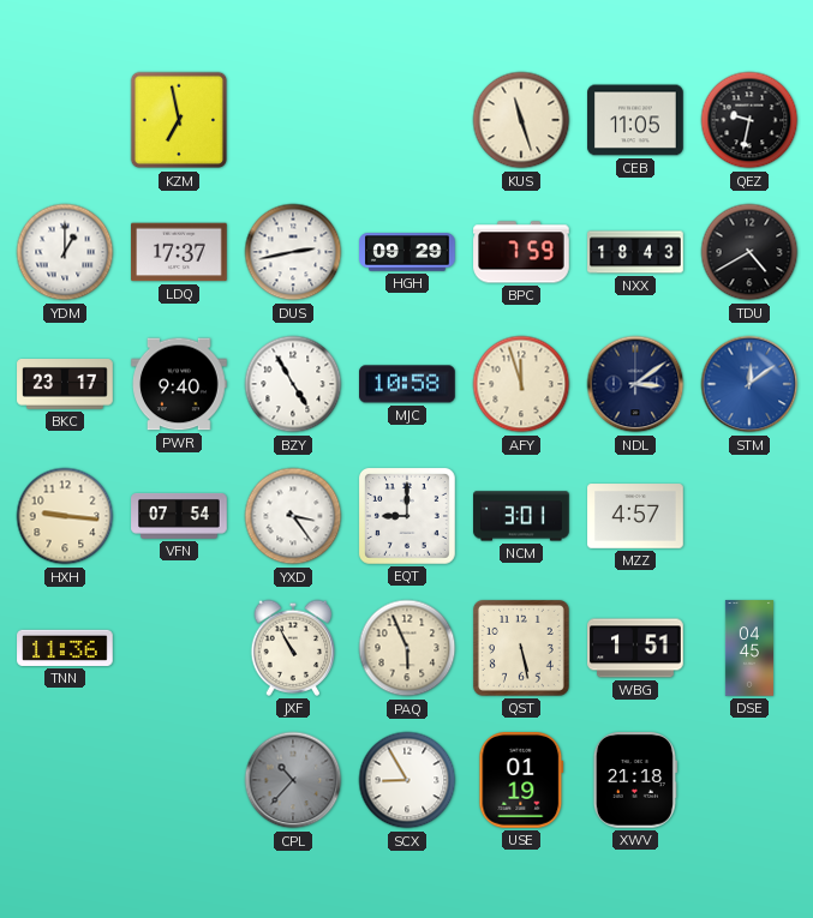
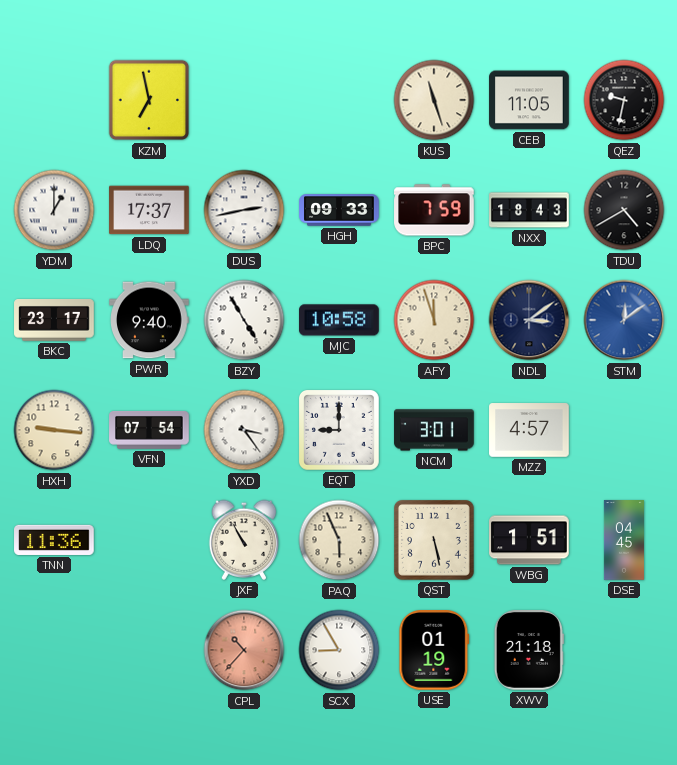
HGH: 09:29 -> 09:33
CPL dial: grey -> salmon
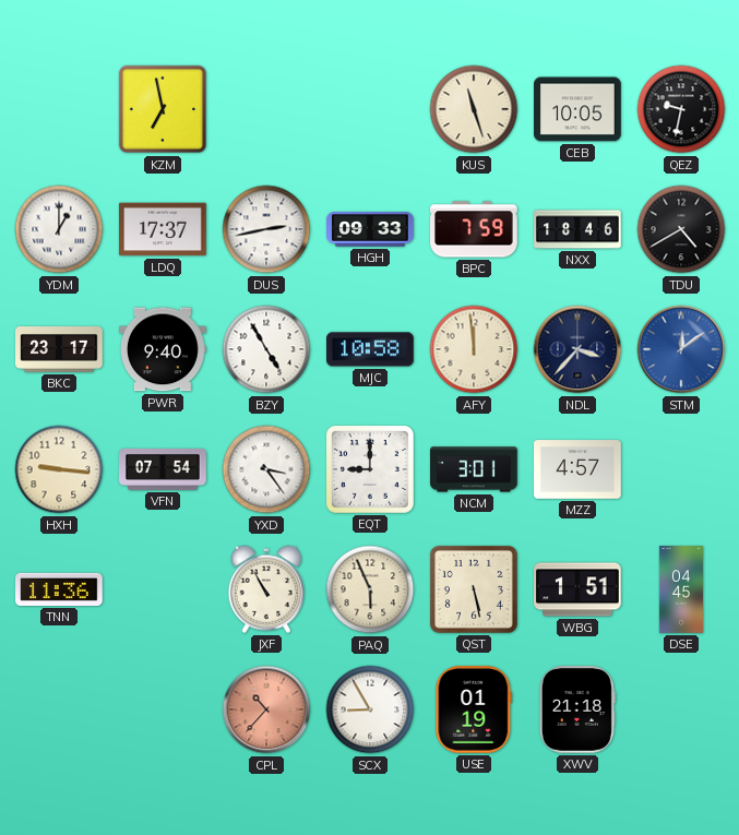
CEB: 11:05 -> 10:05
NXX: 18:43 -> 18:46
AFY: 11:57 -> 11:59
NDL: 3:09 -> 3:37
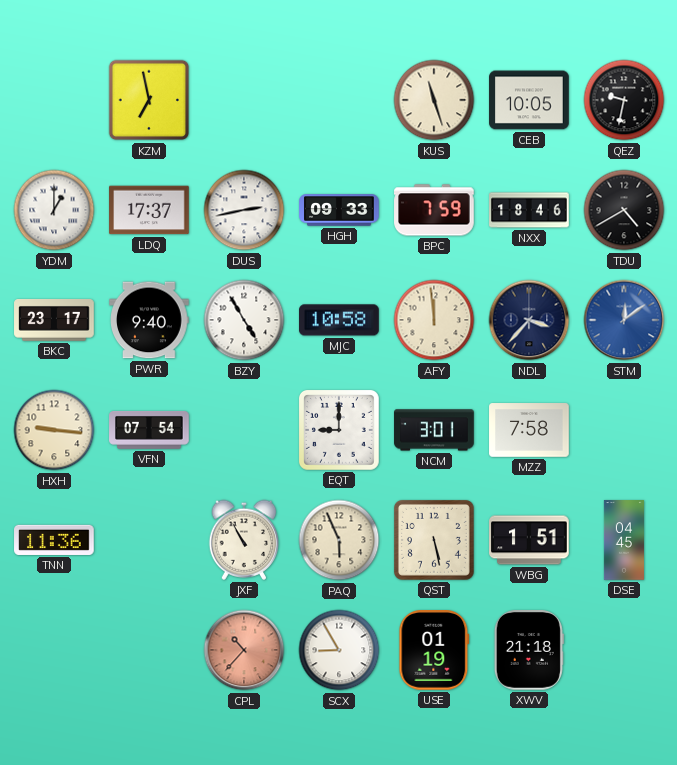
YXD: 3:24 -> none
MZZ: 4:57 -> 7:58
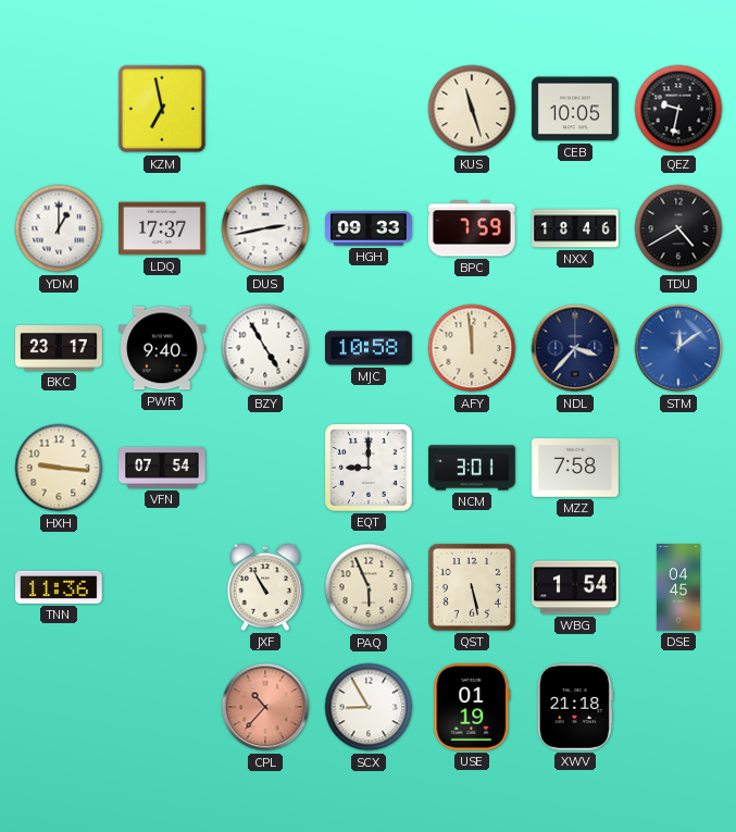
WBG: 1:51 -> 1:54
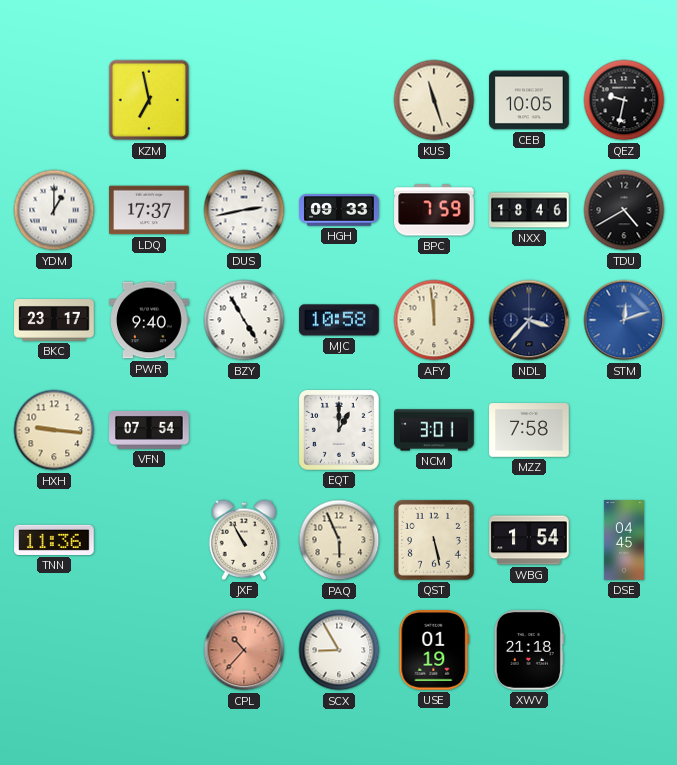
STM: 12:09 -> 12:12
EQT: 9:00 -> 1:00
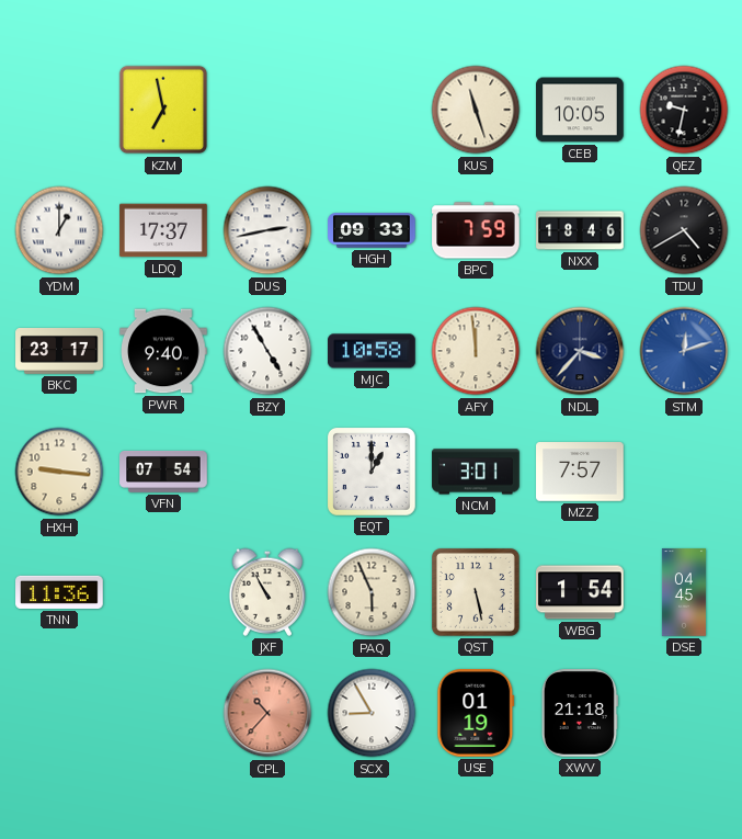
MZZ: 7:58 -> 7:57
